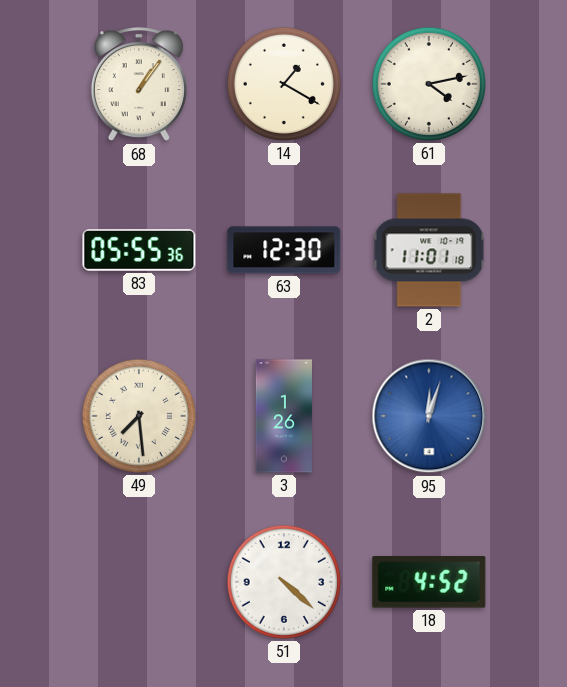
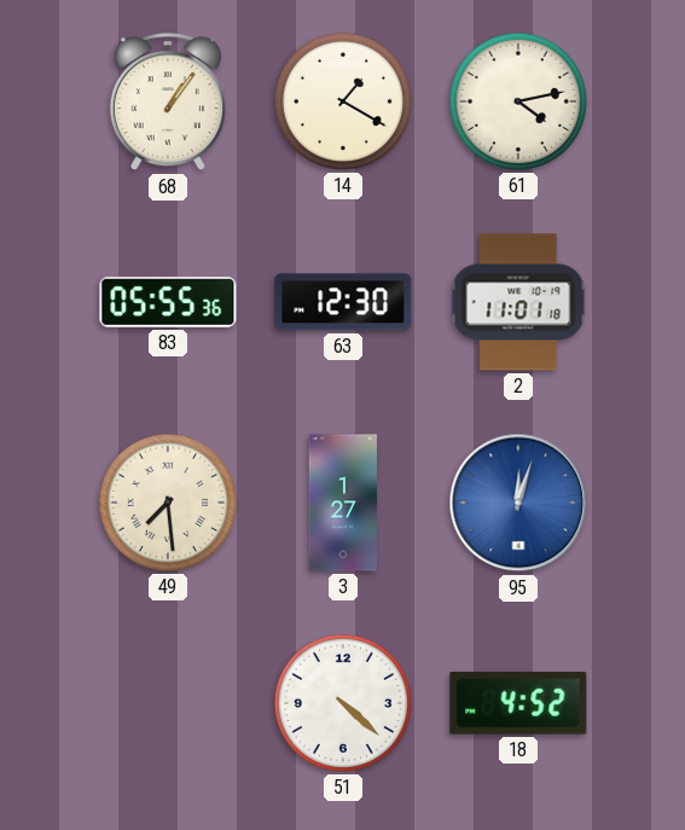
3: 1:26 -> 1:27
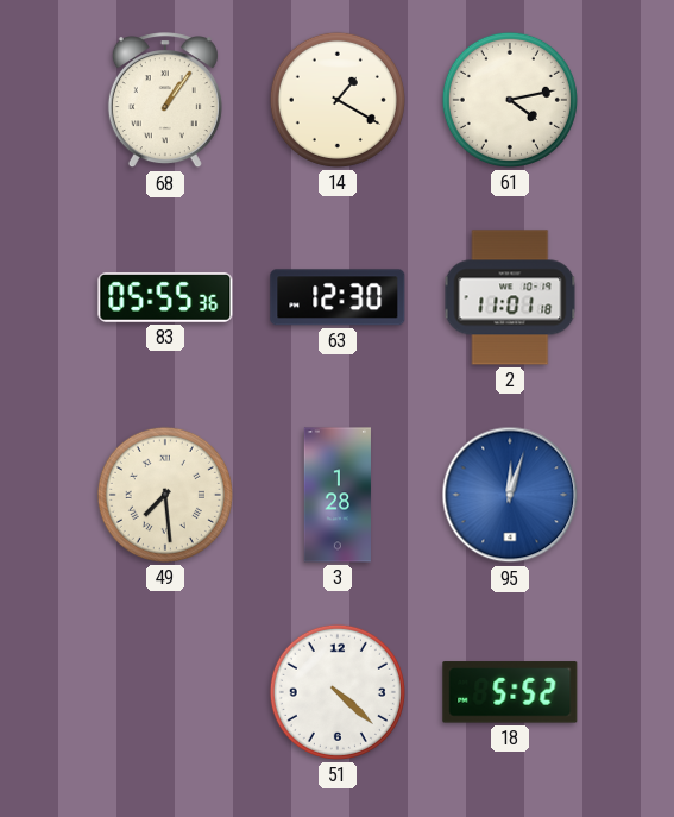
3: 1:27 -> 1:28
18: 4:52 -> 5:52
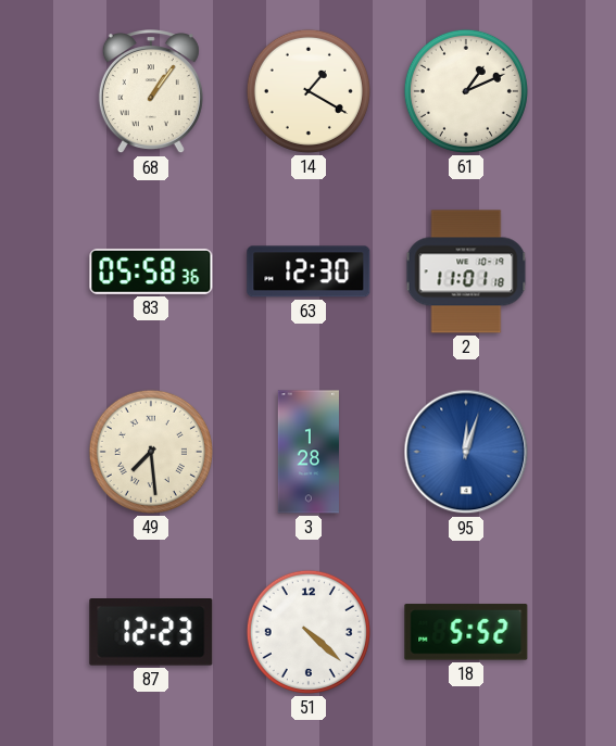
61: 4:13 -> 1:11
83: 05:55 -> 05:58
87: none -> 12:23
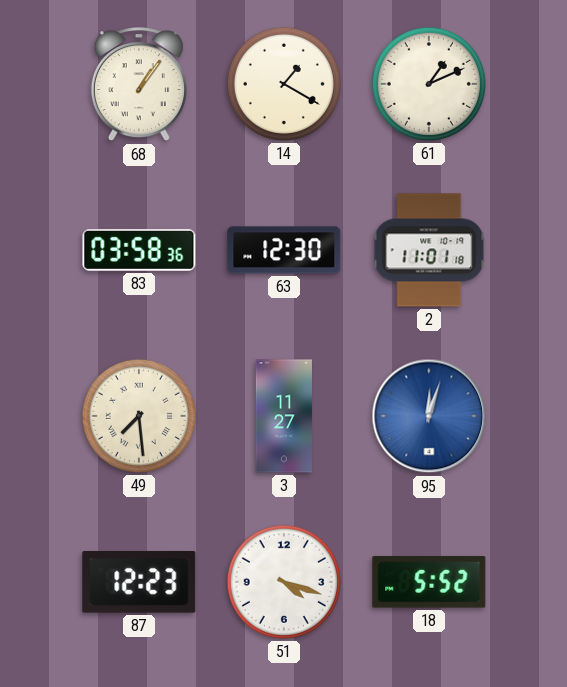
83: 05:58 -> 03:58
3: 1:28 -> 11:27
51: 4:22 -> 4:18
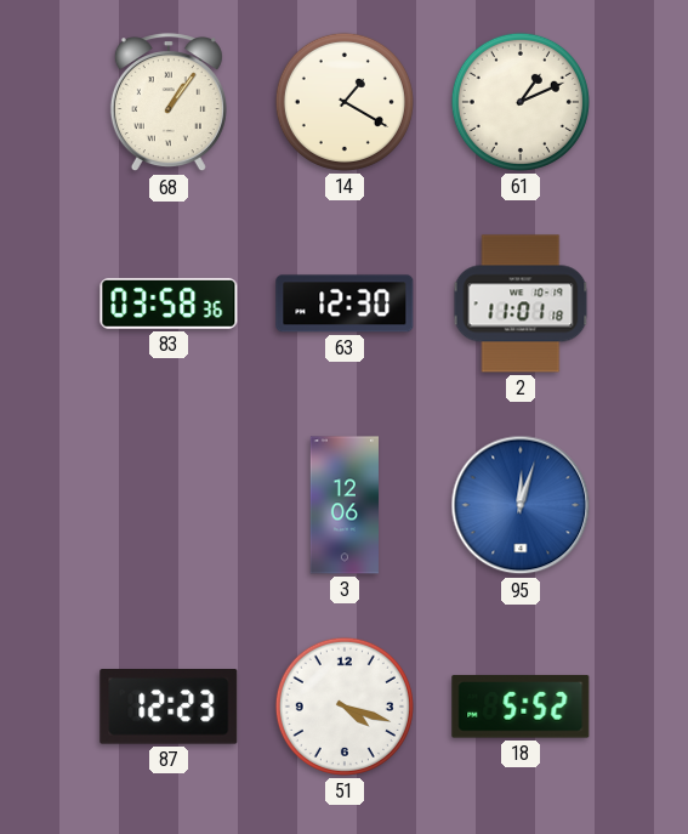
49: 7:29 -> none
3: 11:27 -> 12:06
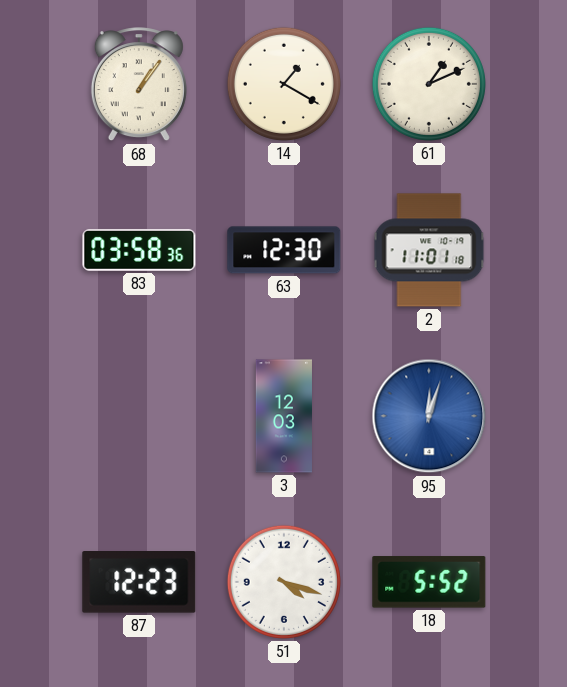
3: 12:06 -> 12:03
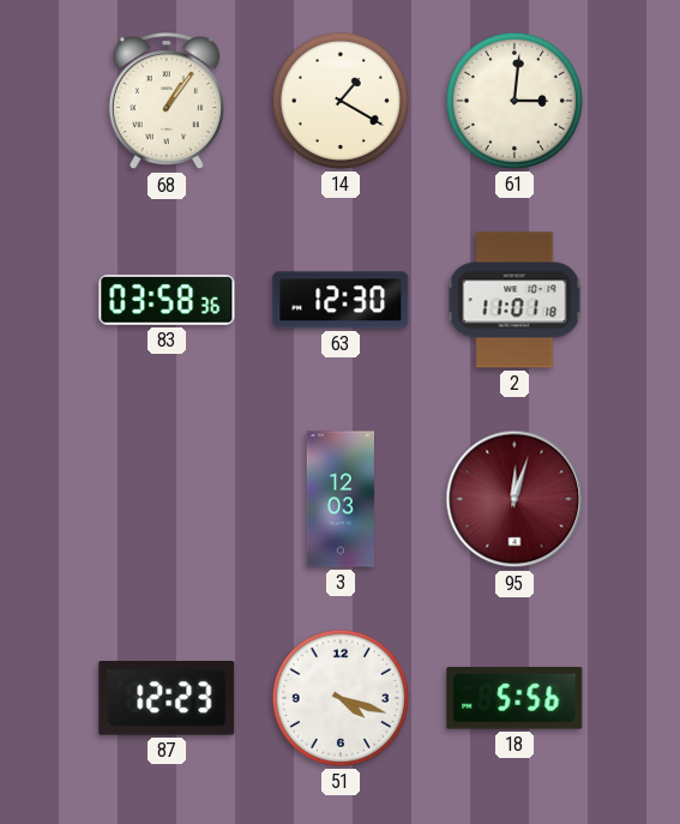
61: 1:11 -> 3:01
95 dial: blue -> burgundy
18: 5:52 -> 5:56
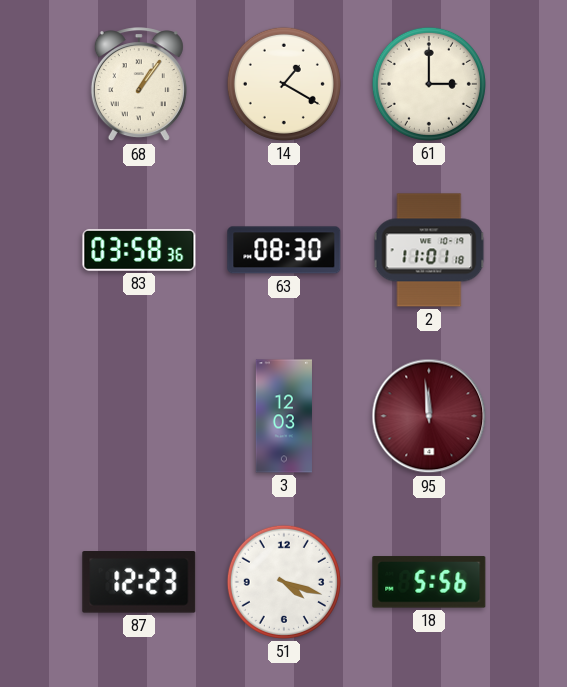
61: 3:01 -> 3:00
63: 12:30 -> 08:30
95: 12:03 -> 11:59
